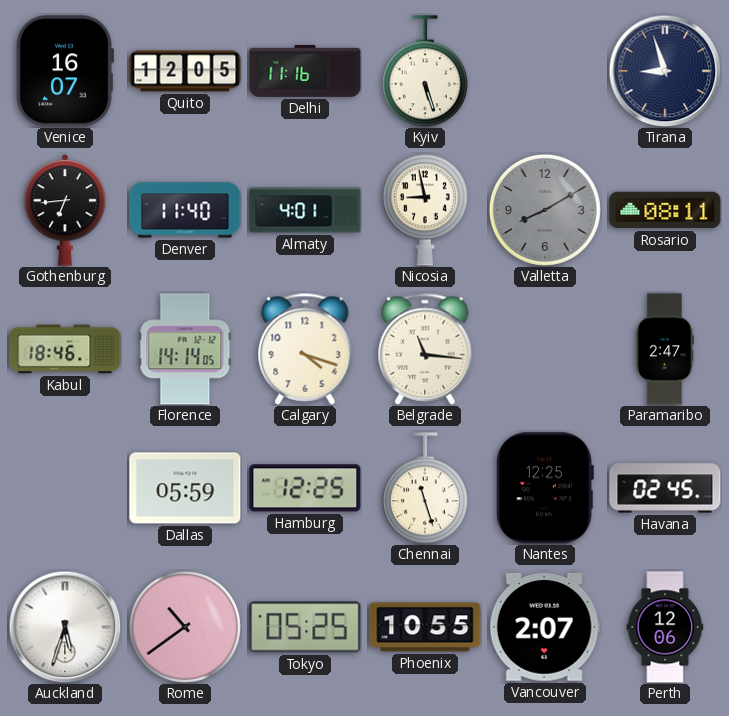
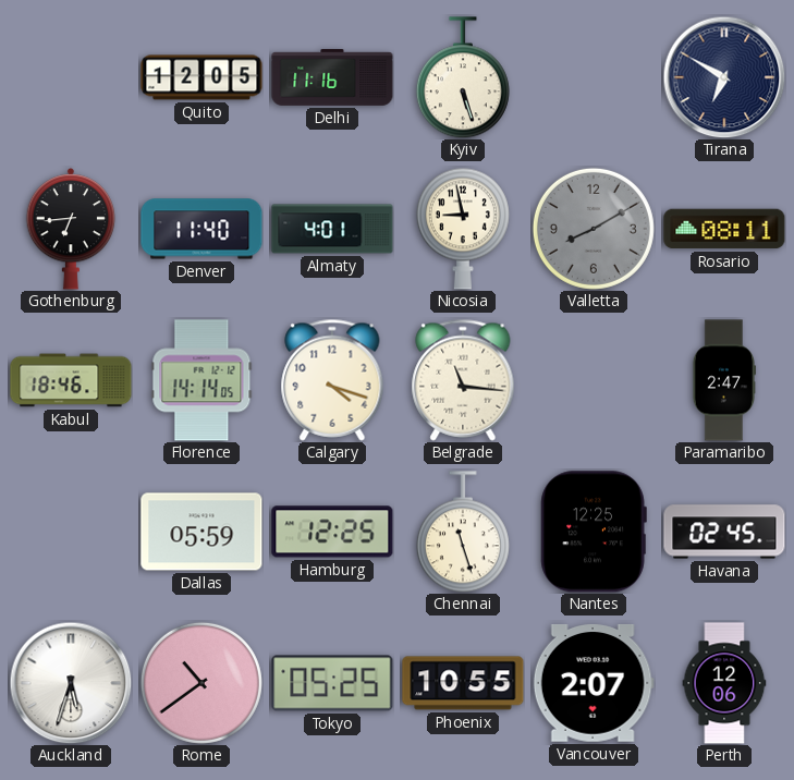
Venice: 16:07 -> none
Tirana: 8:57 -> 6:50
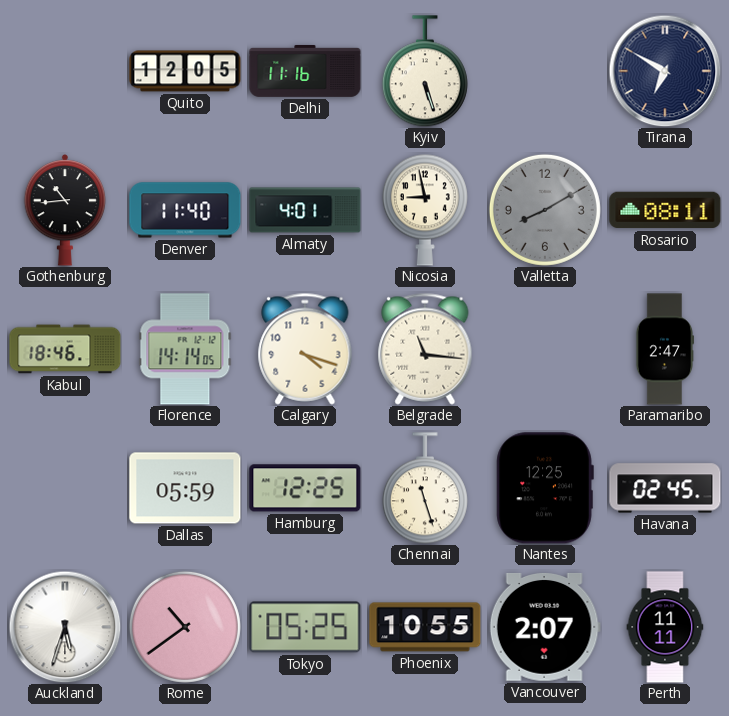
Gothenburg: 6:44 -> 10:44
Perth: 12:06 -> 11:11
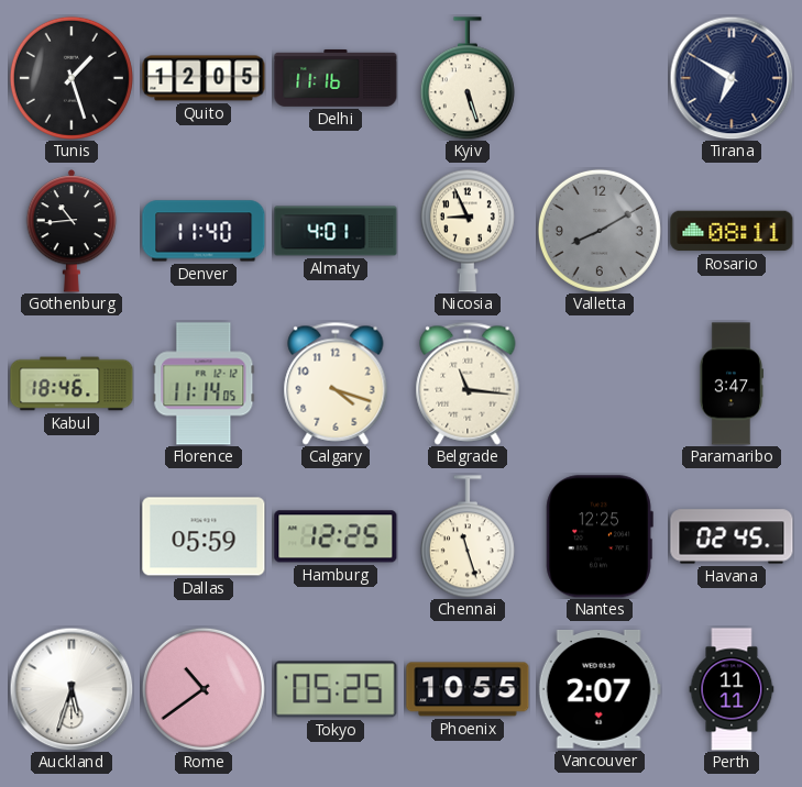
Tunis: none -> 1:27
Nicosia: 8:58 -> 8:56
Florence: 14:14 -> 11:14
Paramaribo: 2:47 -> 3:47
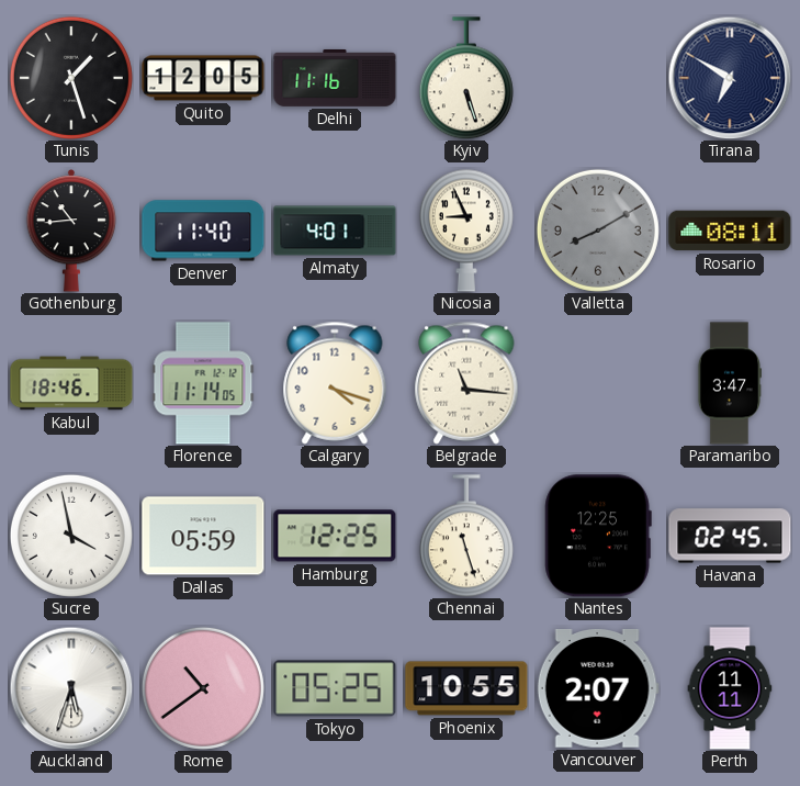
Sucre: none -> 3:58
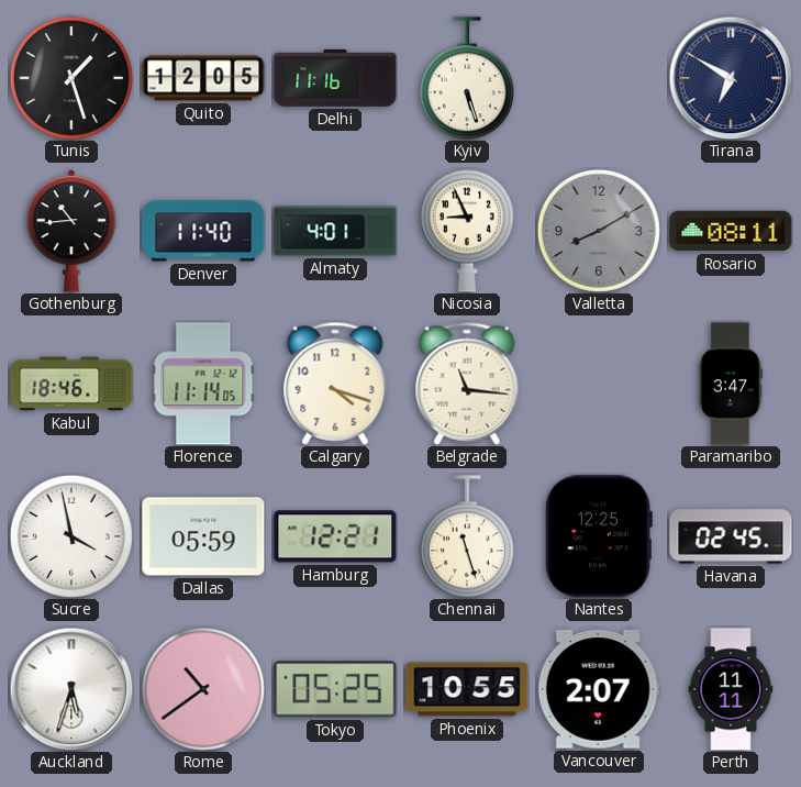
Hamburg: 12:25 -> 12:21
